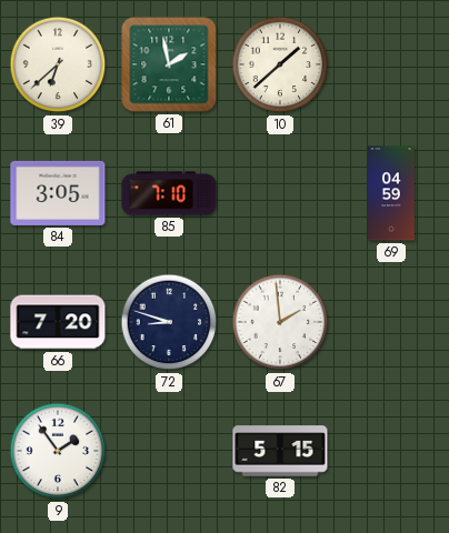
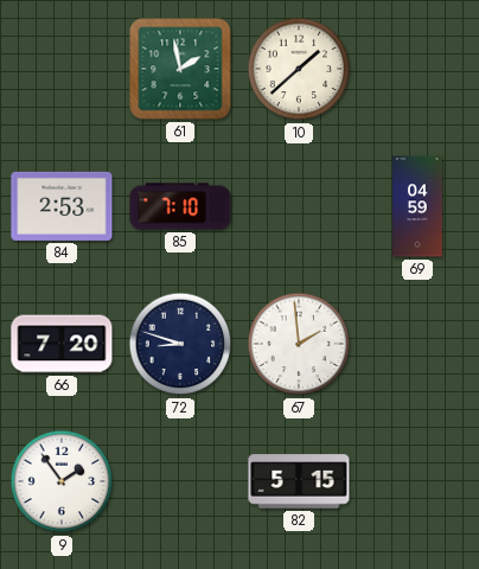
39: 6:38 -> none
84: 3:05 -> 2:53
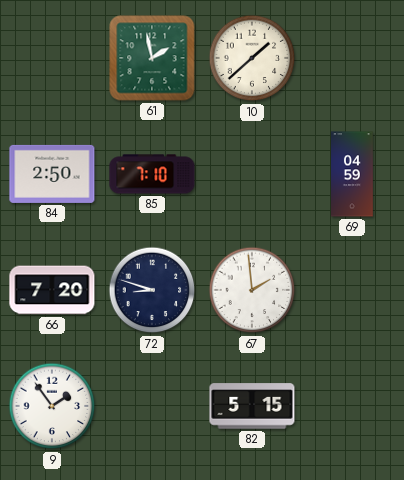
84: 2:53 -> 2:50
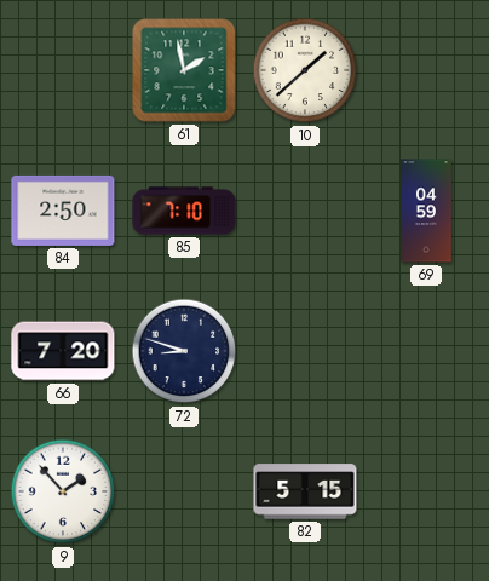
67: 1:59 -> none
9: 1:54 -> 1:53
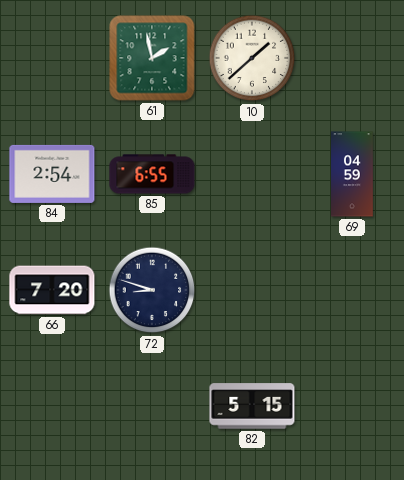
84: 2:50 -> 2:54
85: 7:10 -> 6:55
9: 1:53 -> none
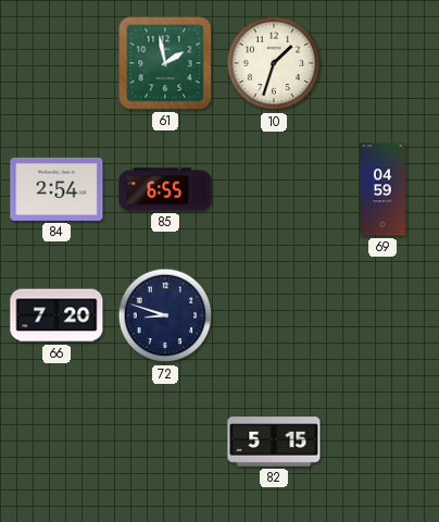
10: 1:38 -> 1:33
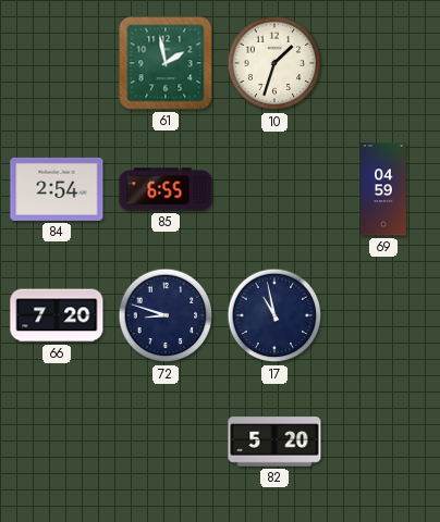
17: none -> 10:58
82: 5:15 -> 5:20
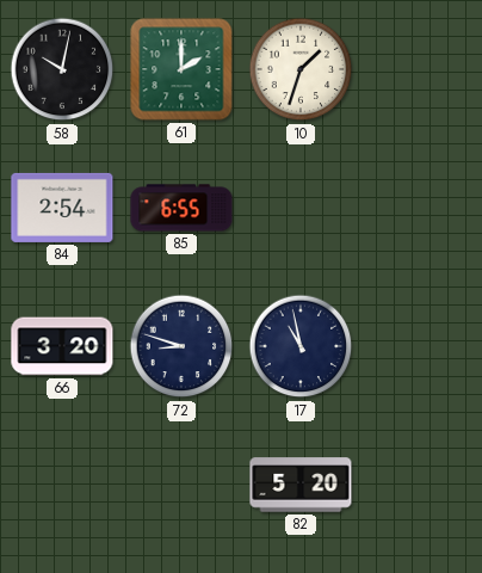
58: none -> 10:02
61: 1:58 -> 2:00
69: 04:59 -> none
66: 7:20 -> 3:20
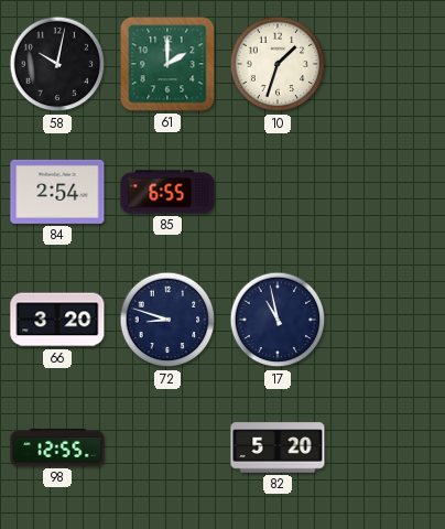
98: none -> 12:55
